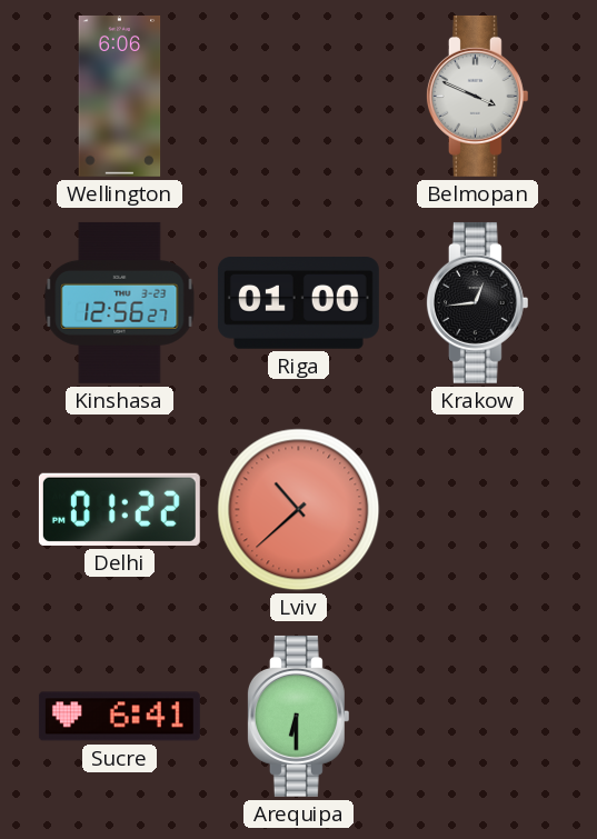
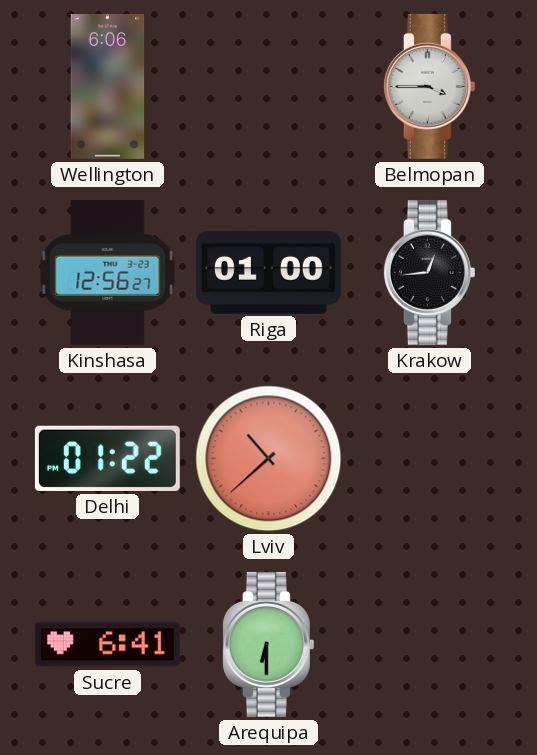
Belmopan: 3:49 -> 3:45
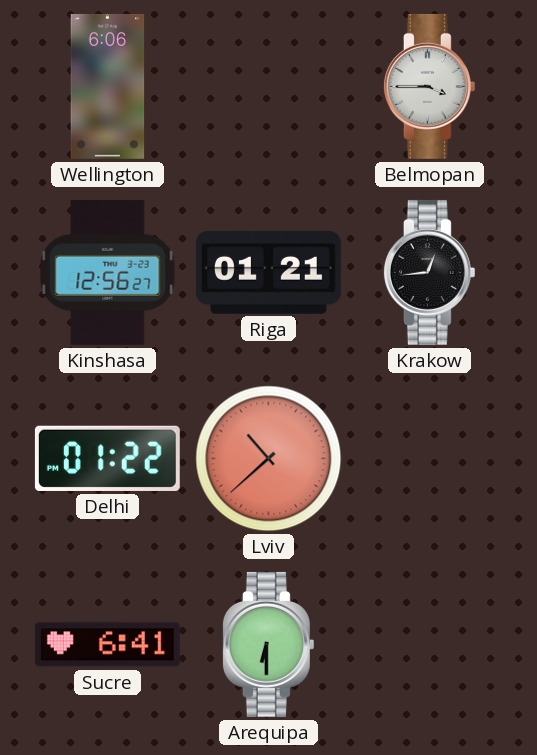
Riga: 01:00 -> 01:21
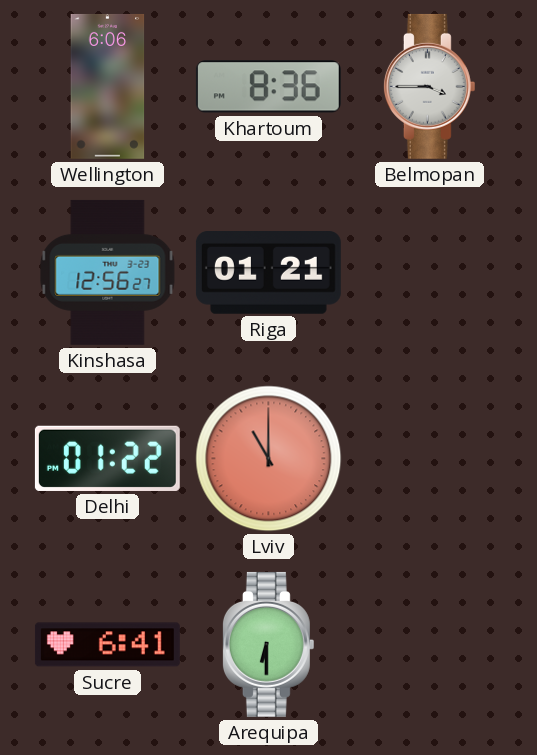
Khartoum: none -> 8:36
Krakow: 12:44 -> none
Lviv: 10:38 -> 11:00
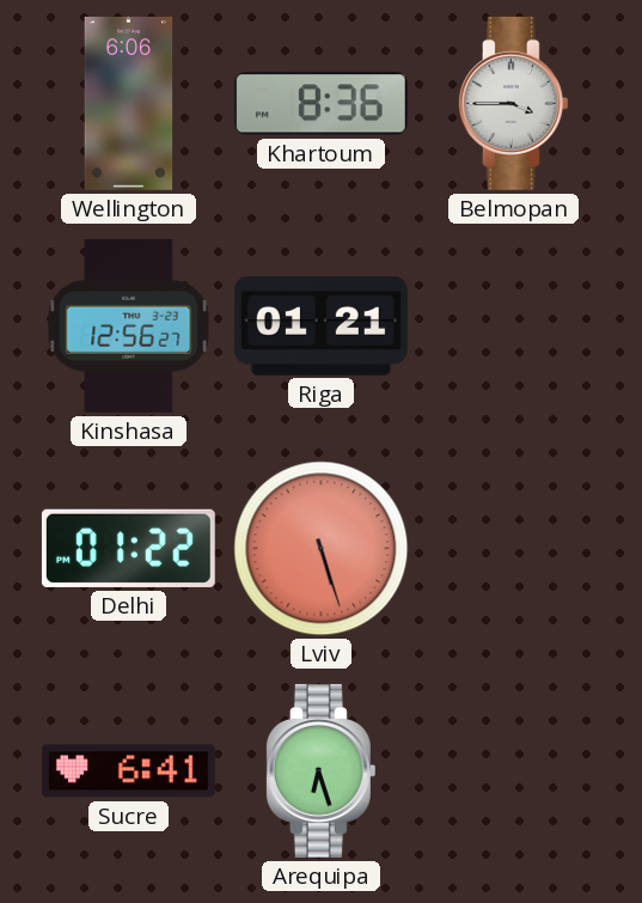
Lviv: 11:00 -> 5:27
Arequipa: 6:30 -> 6:27
